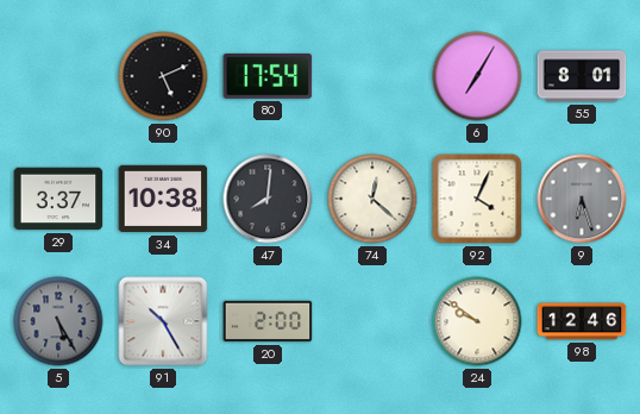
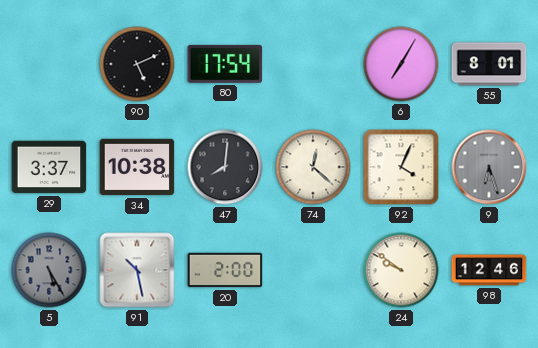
91: 10:25 -> 10:28
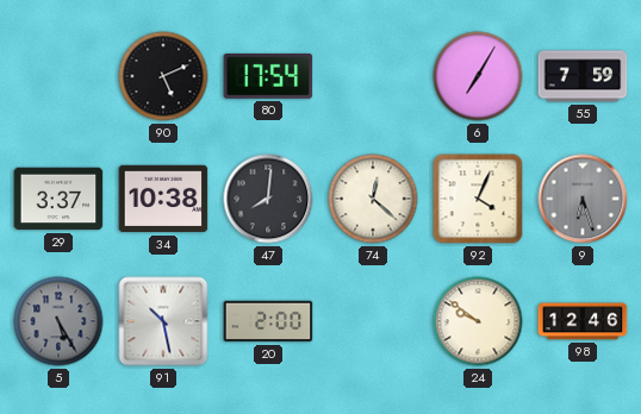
55: 8:01 -> 7:59
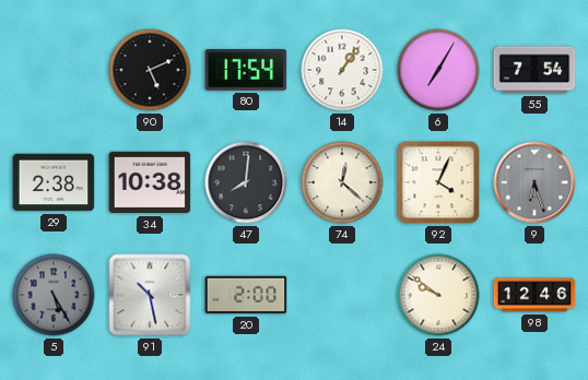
14: none -> 1:06
55: 7:59 -> 7:54
29: 3:37 -> 2:38
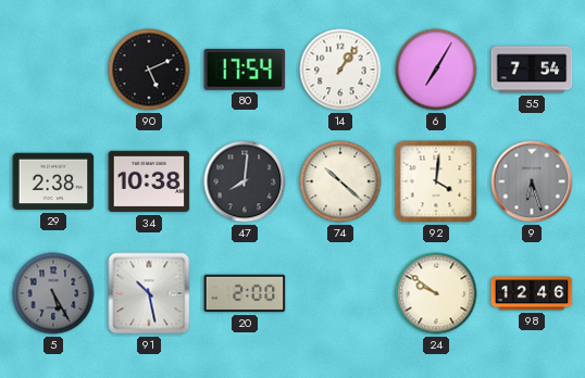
74: 12:22 -> 10:22
92: 4:04 -> 4:01
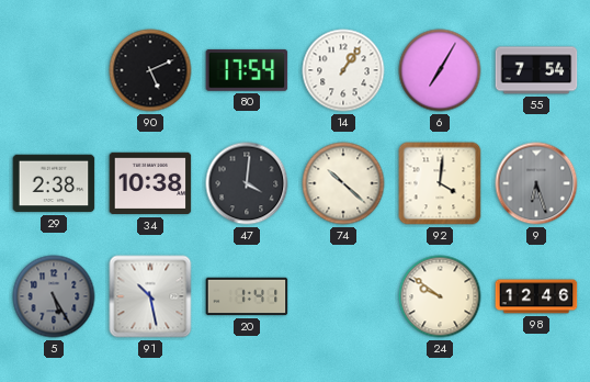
47: 8:01 -> 4:01
20: 2:00 -> 1:41
